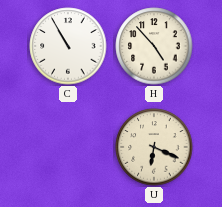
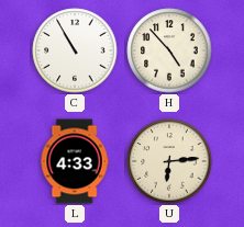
L: none -> 4:33
U: 6:19 -> 6:14
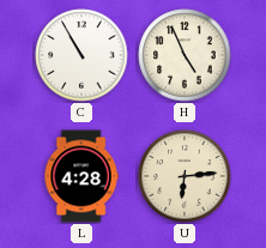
H: 4:53 -> 4:56
L: 4:33 -> 4:28
